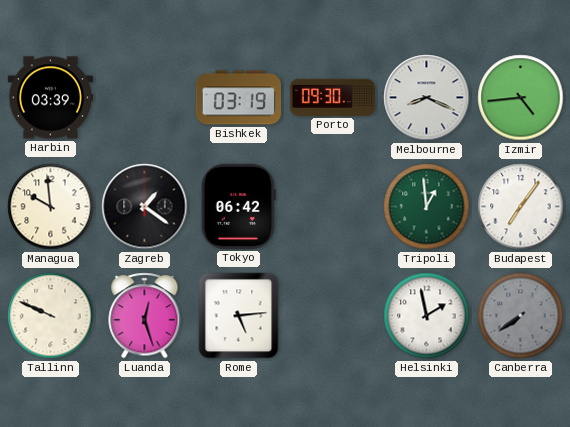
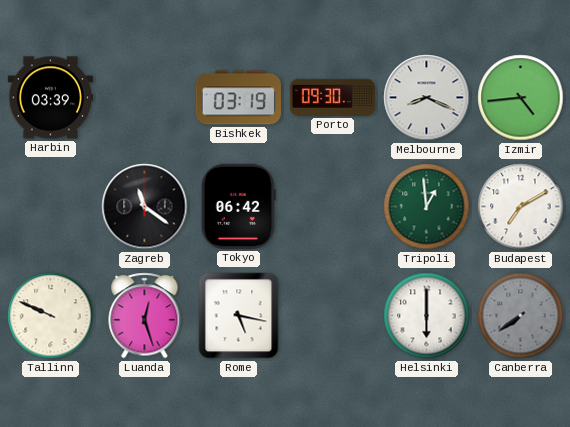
Managua: 9:59 -> none
Zagreb: 1:21 -> 11:21
Budapest: 7:06 -> 7:10
Rome: 5:14 -> 5:17
Helsinki: 1:58 -> 6:00
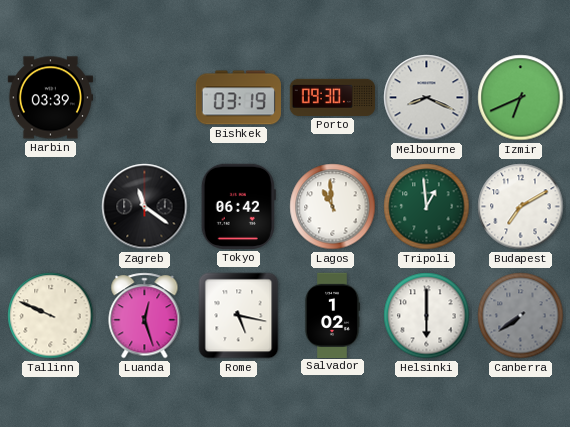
Izmir: 4:44 -> 6:41
Lagos: none -> 10:59
Salvador: none -> 1:02
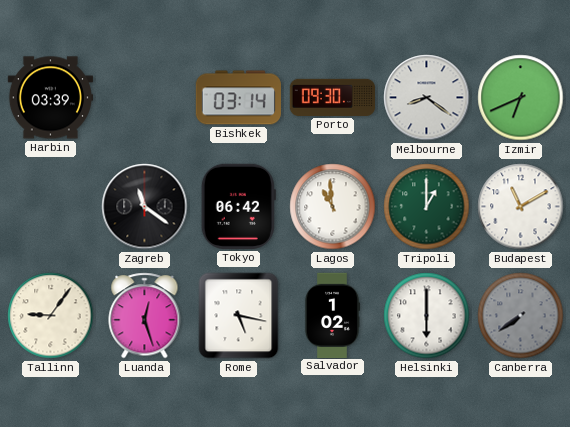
Bishkek: 03:19 -> 03:14
Melbourne: 8:19 -> 8:21
Tripoli: 12:59 -> 1:00
Budapest: 7:10 -> 11:10
Tallinn: 9:49 -> 9:06
